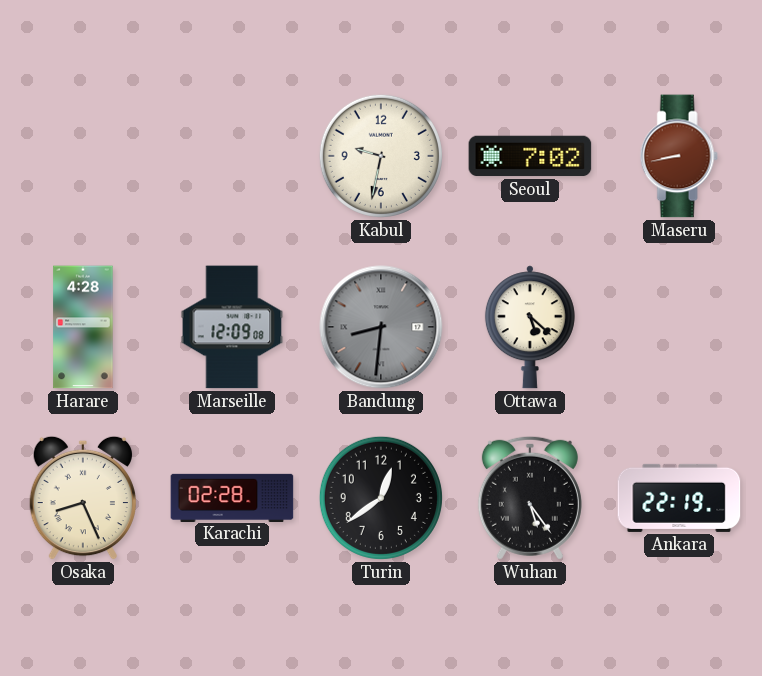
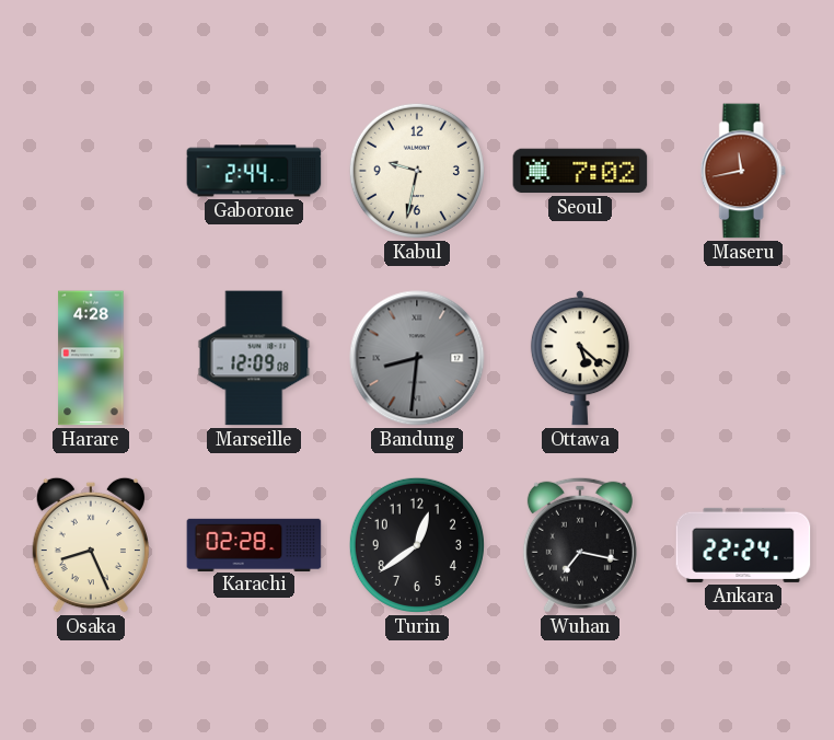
Gaborone: none -> 2:44
Maseru: 8:43 -> 11:43
Wuhan: 5:24 -> 7:17
Ankara: 22:19 -> 22:24
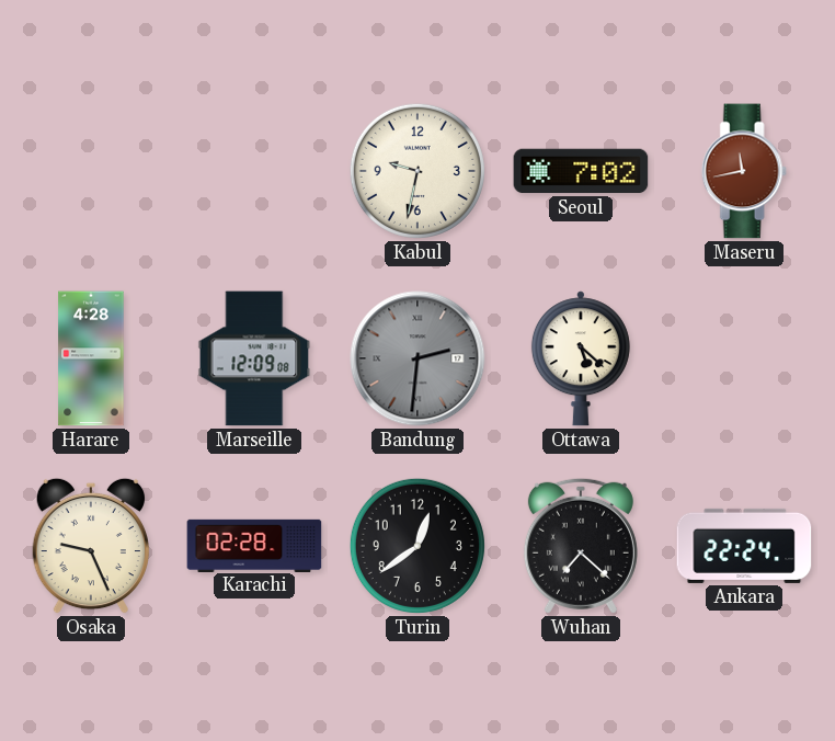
Gaborone: 2:44 -> none
Bandung: 8:31 -> 2:31
Osaka: 8:26 -> 9:26
Wuhan: 7:17 -> 7:22
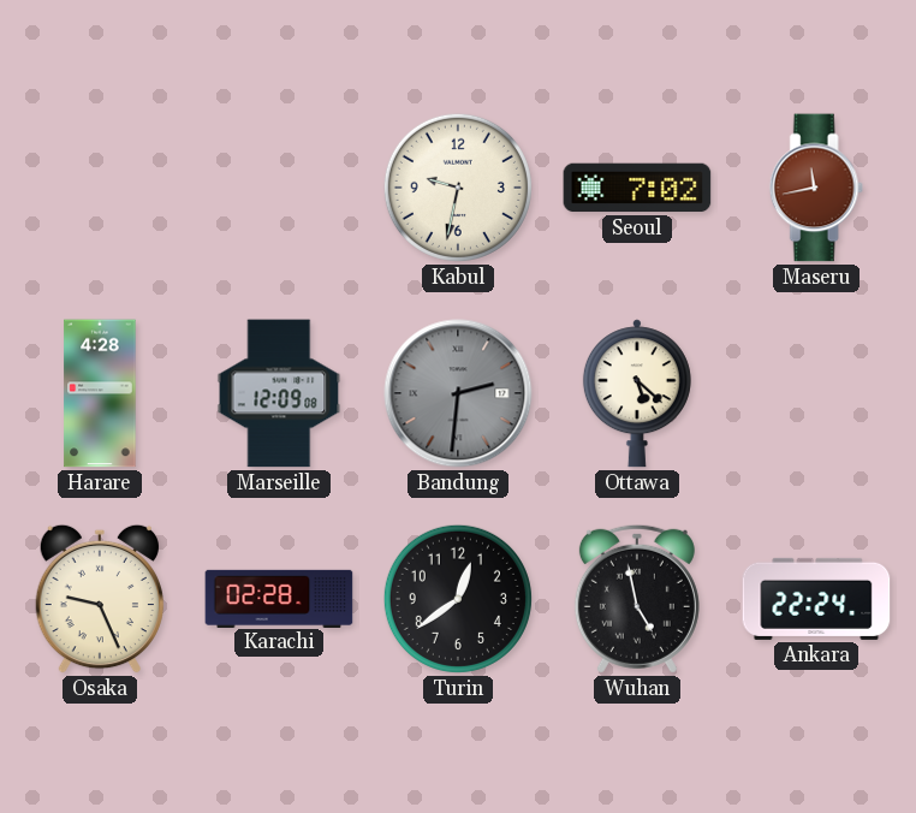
Wuhan: 7:22 -> 4:58
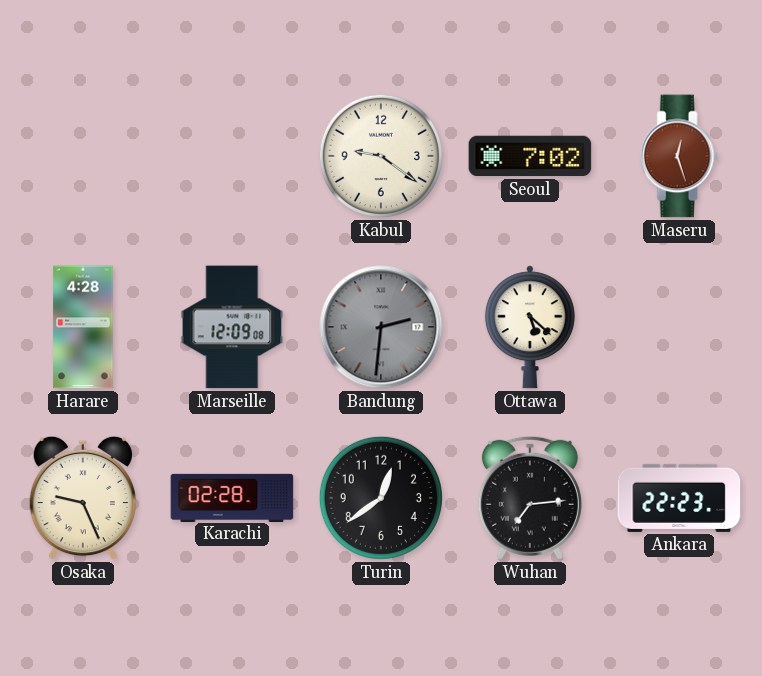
Kabul: 9:32 -> 9:21
Maseru: 11:43 -> 12:27
Wuhan: 4:58 -> 7:14
Ankara: 22:24 -> 22:23
